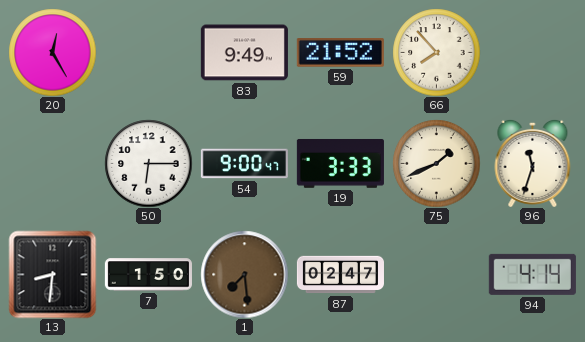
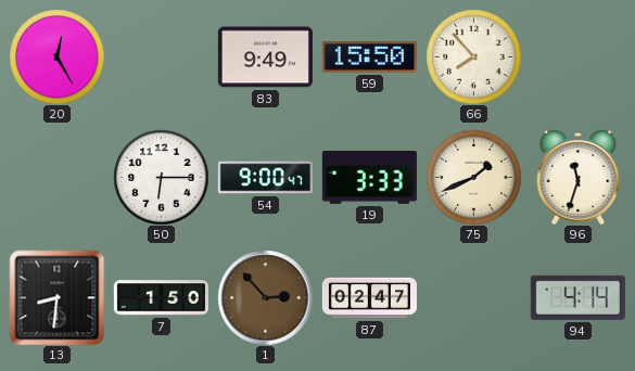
59: 21:52 -> 15:50
1: 7:29 -> 2:53
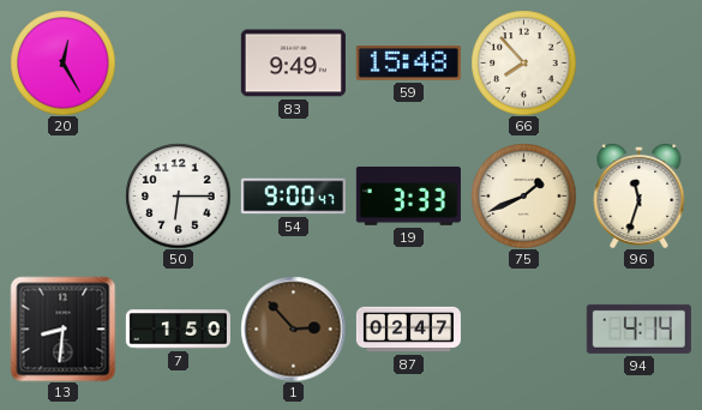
59: 15:50 -> 15:48
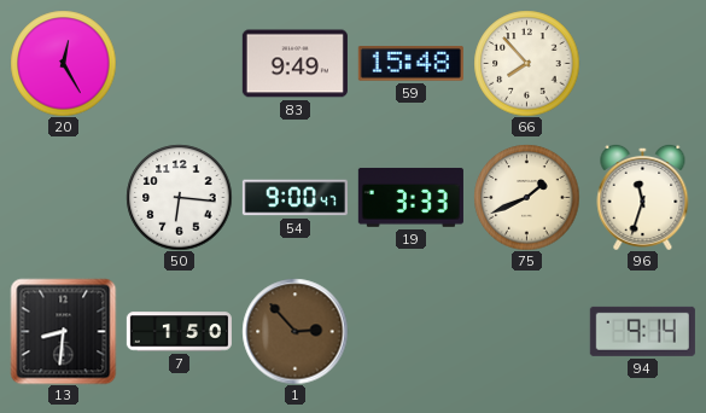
50: 6:15 -> 6:16
87: 02:47 -> none
94: 4:14 -> 9:14
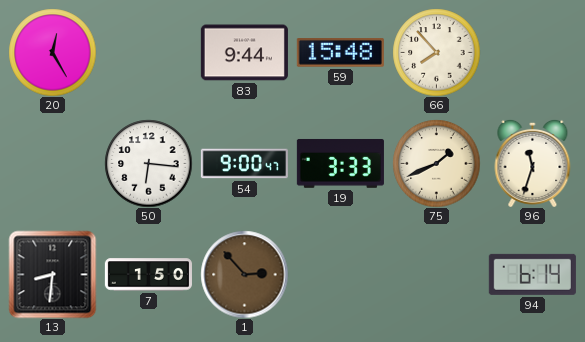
83: 9:49 -> 9:44
94: 9:14 -> 6:14
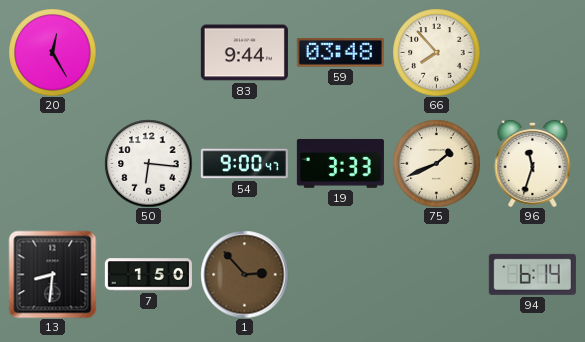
59: 15:48 -> 03:48
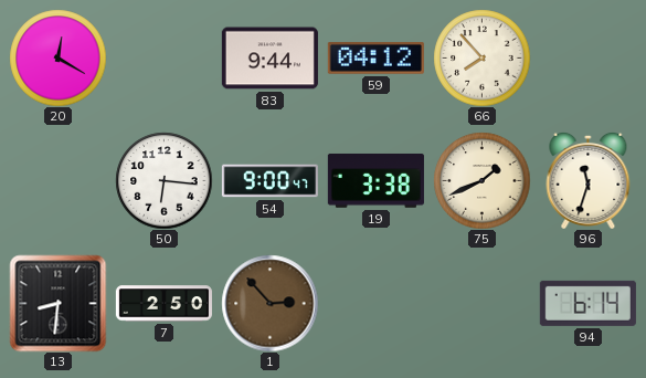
20: 12:25 -> 12:20
59: 03:48 -> 04:12
19: 3:33 -> 3:38
7: 1:50 -> 2:50
